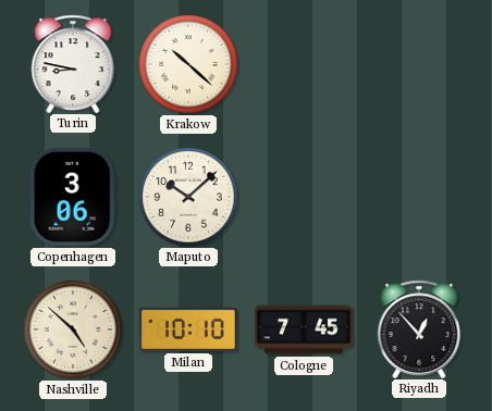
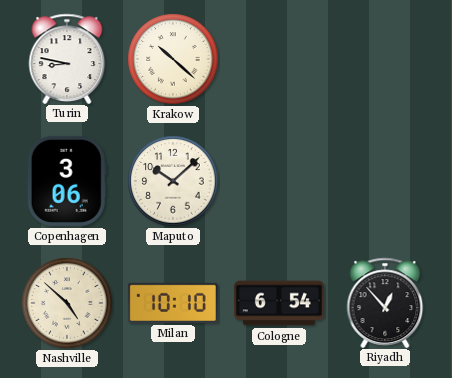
Cologne: 7:45 -> 6:54
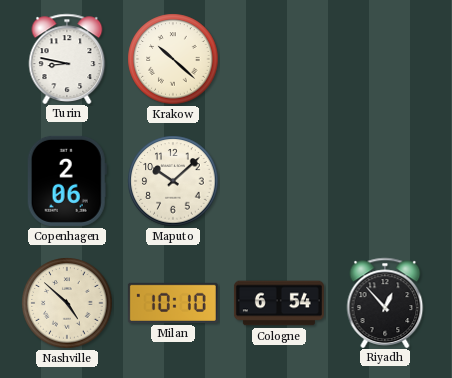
Copenhagen: 3:06 -> 2:06
